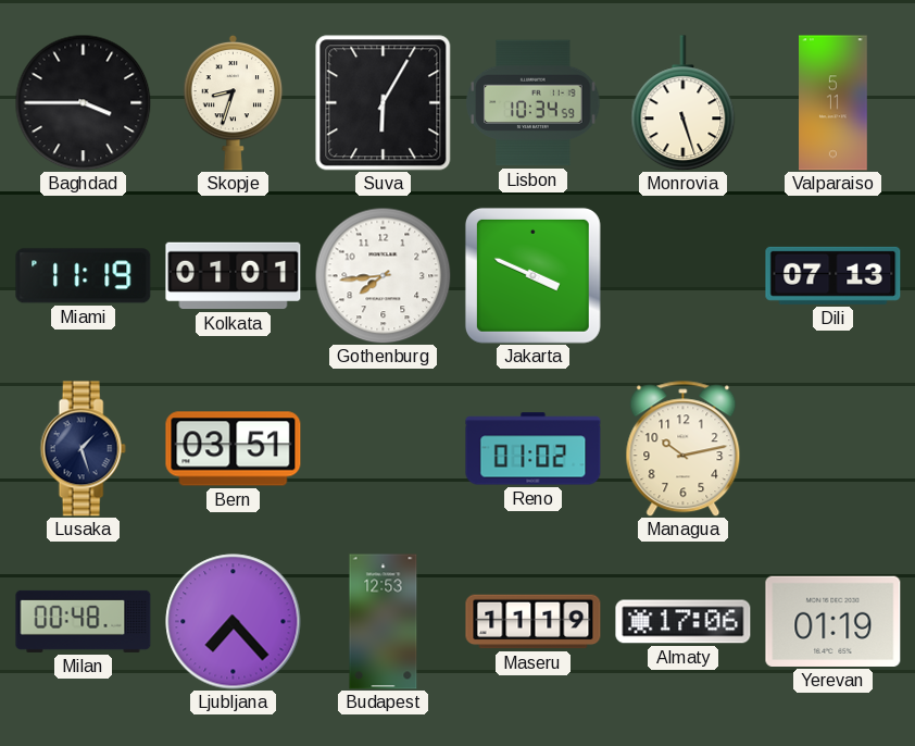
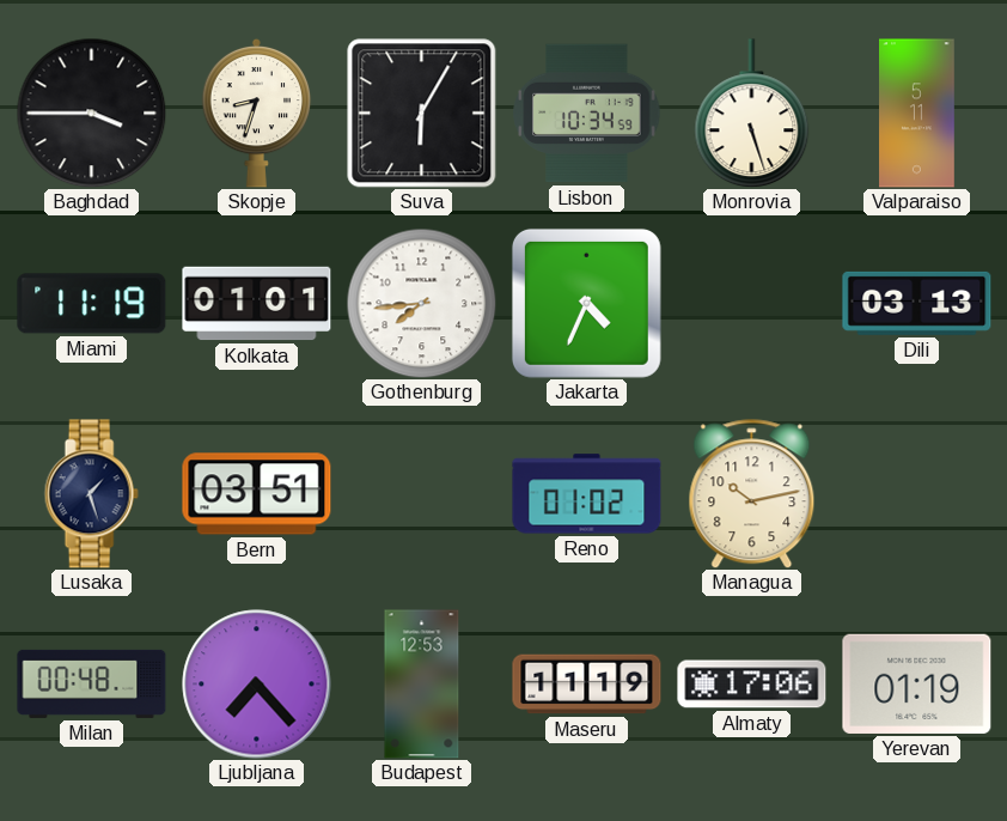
Jakarta: 3:49 -> 4:34
Dili: 07:13 -> 03:13
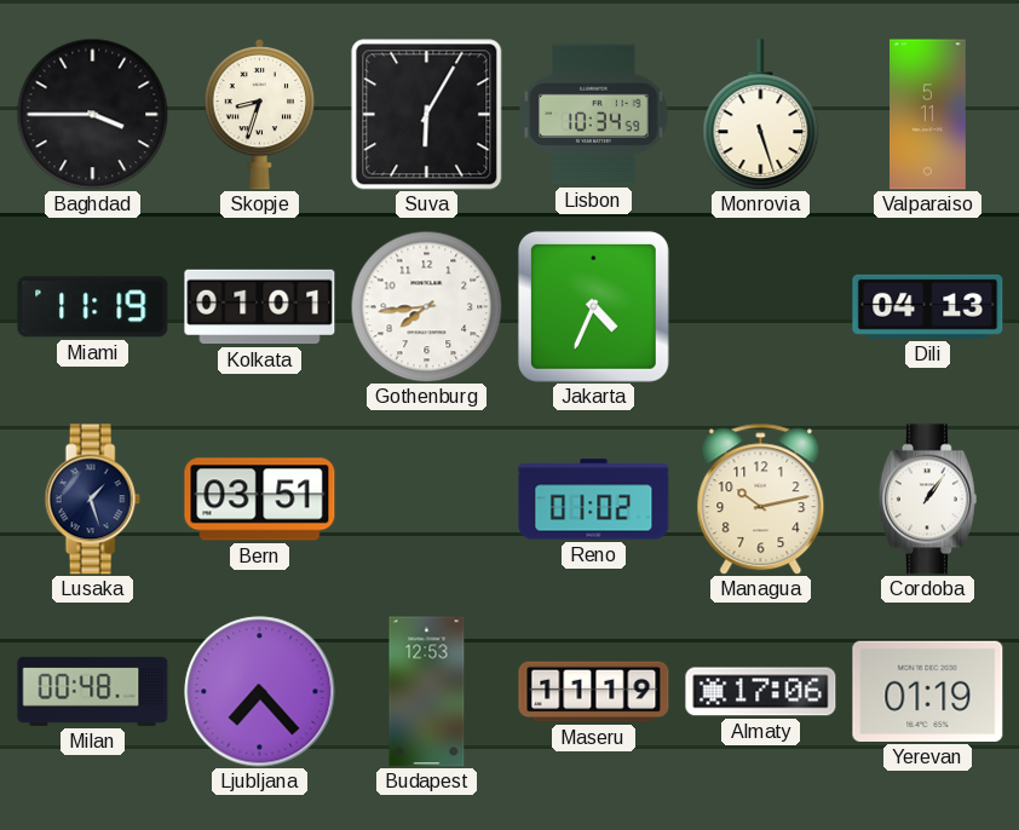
Dili: 03:13 -> 04:13
Cordoba: none -> 1:06
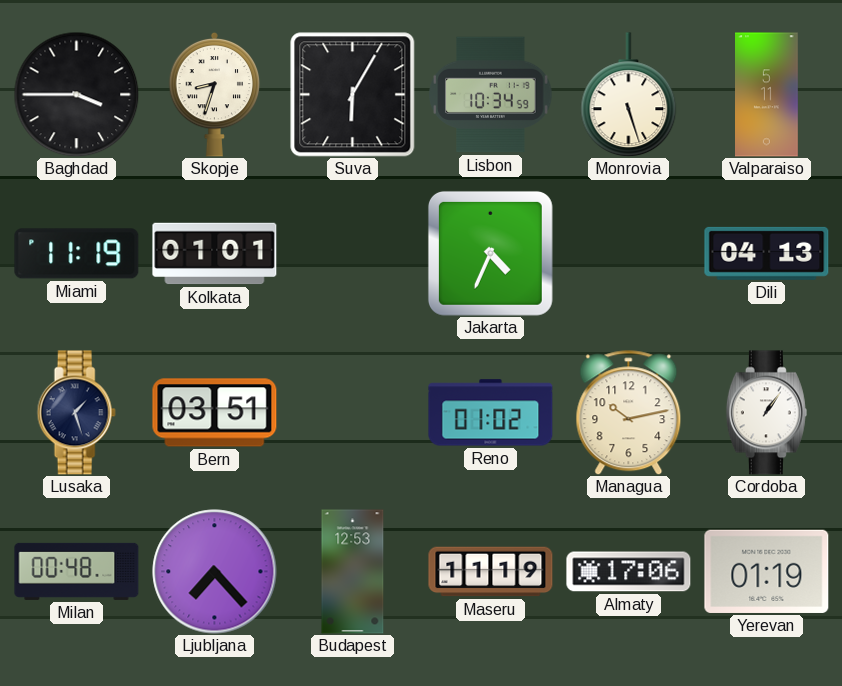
Gothenburg: 7:44 -> none
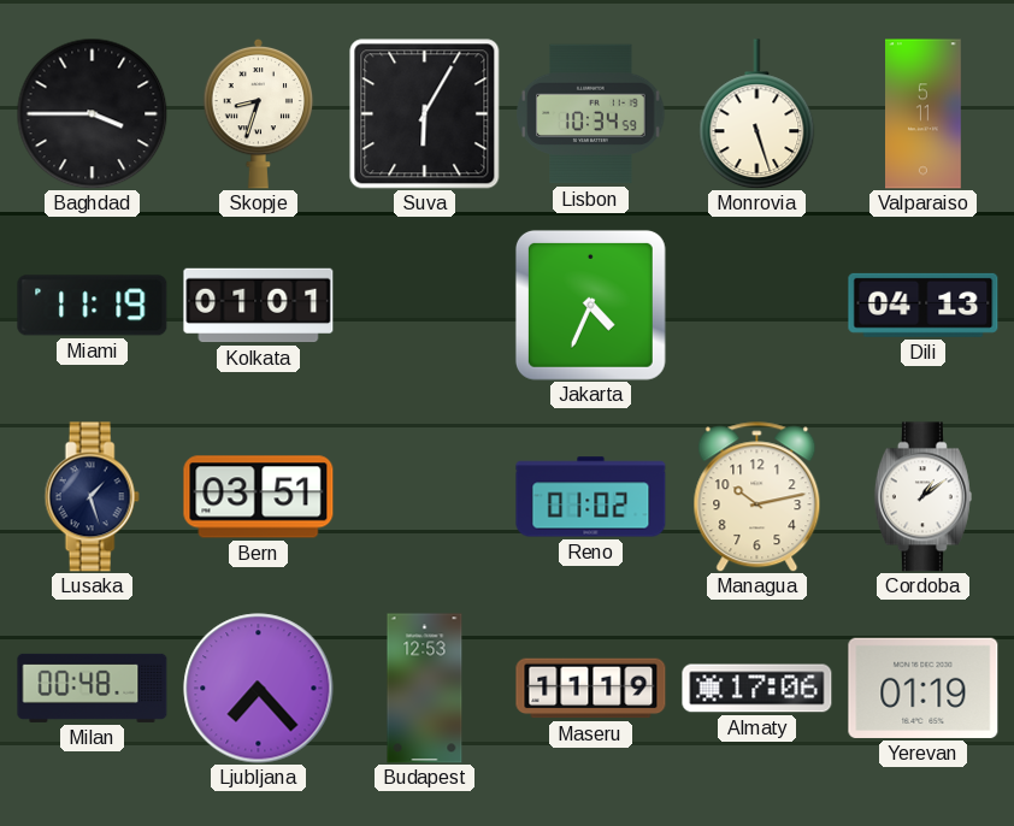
Cordoba: 1:06 -> 1:09
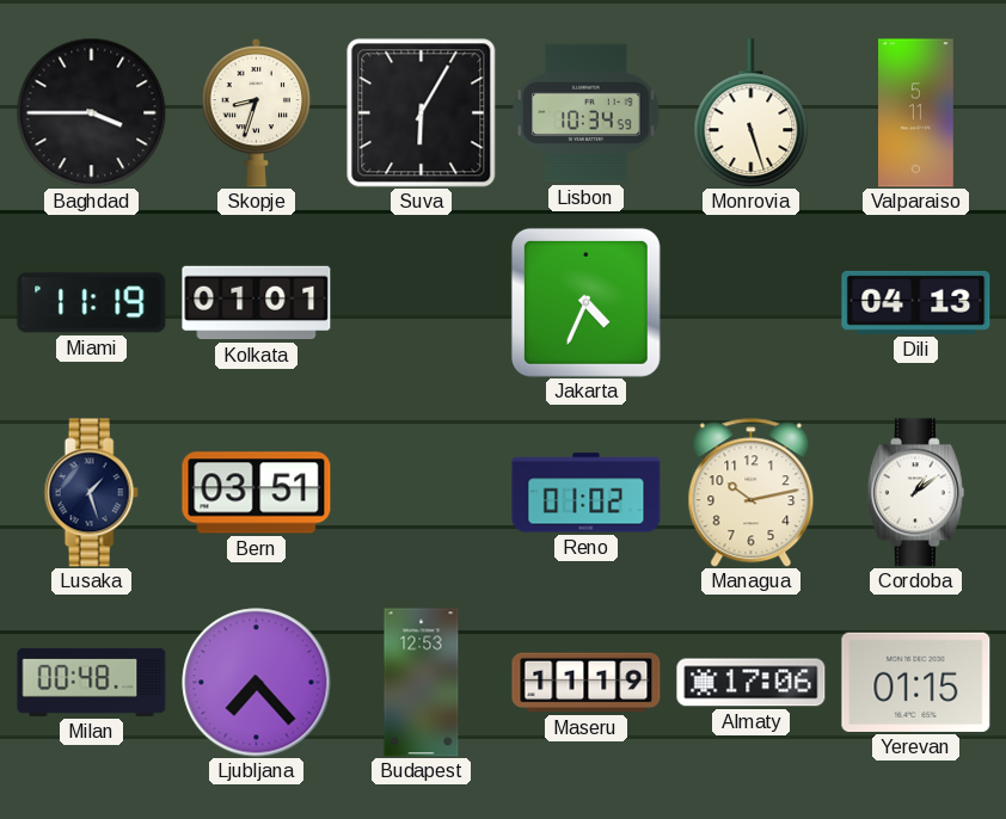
Yerevan: 01:19 -> 01:15
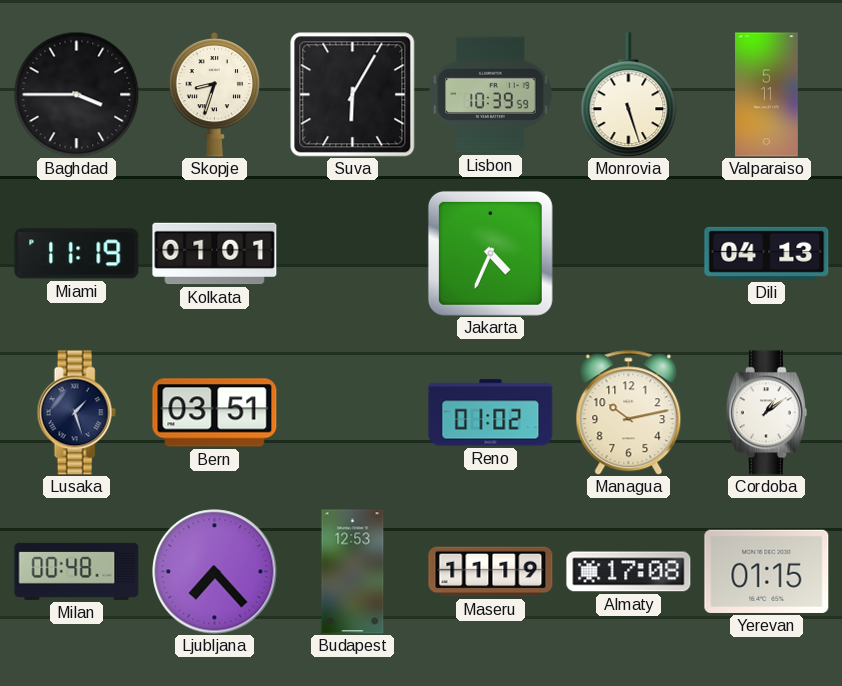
Lisbon: 10:34 -> 10:39
Almaty: 17:06 -> 17:08
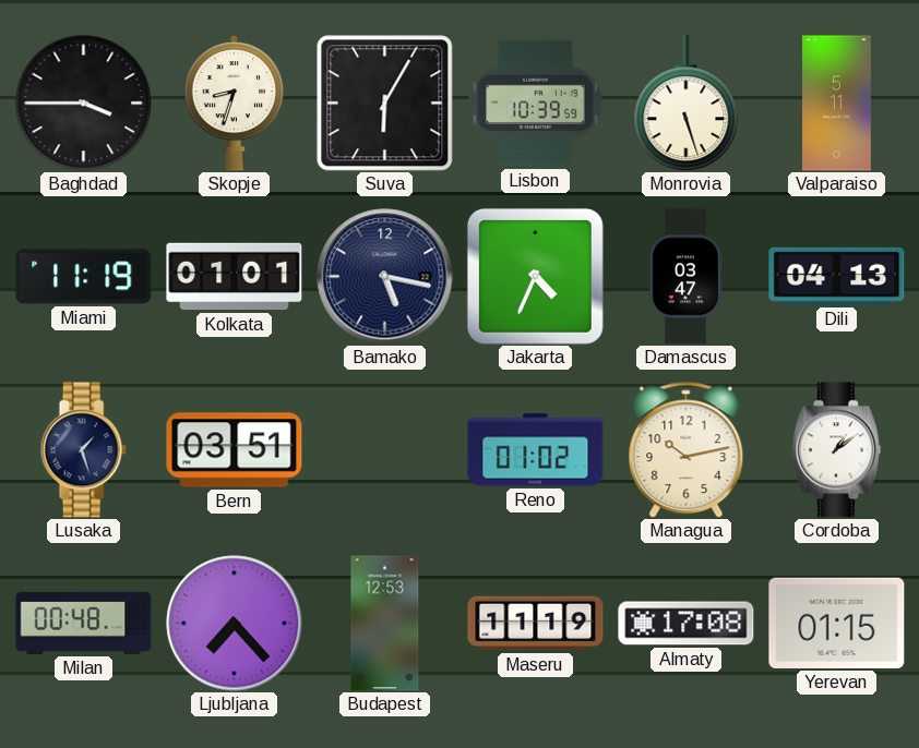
Bamako: none -> 5:17
Damascus: none -> 03:47
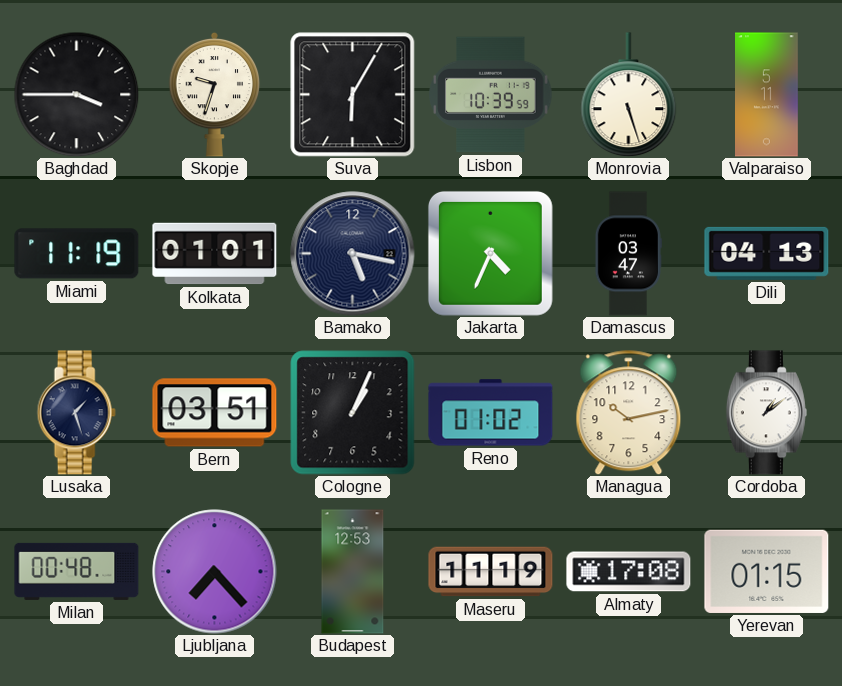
Skopje: 8:33 -> 9:33
Cologne: none -> 1:04
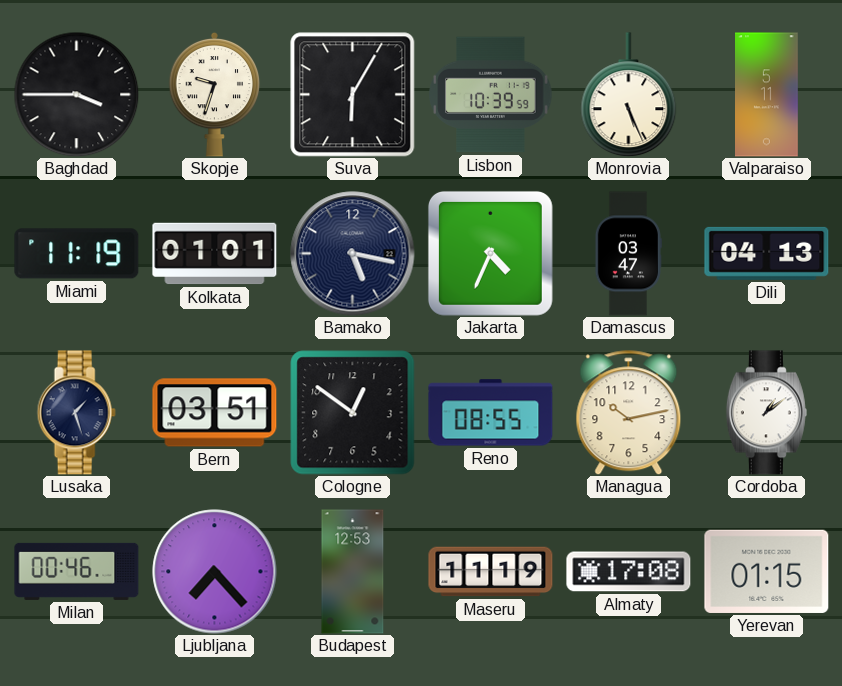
Monrovia: 5:27 -> 5:26
Cologne: 1:04 -> 12:51
Reno: 01:02 -> 08:55
Milan: 00:48 -> 00:46
